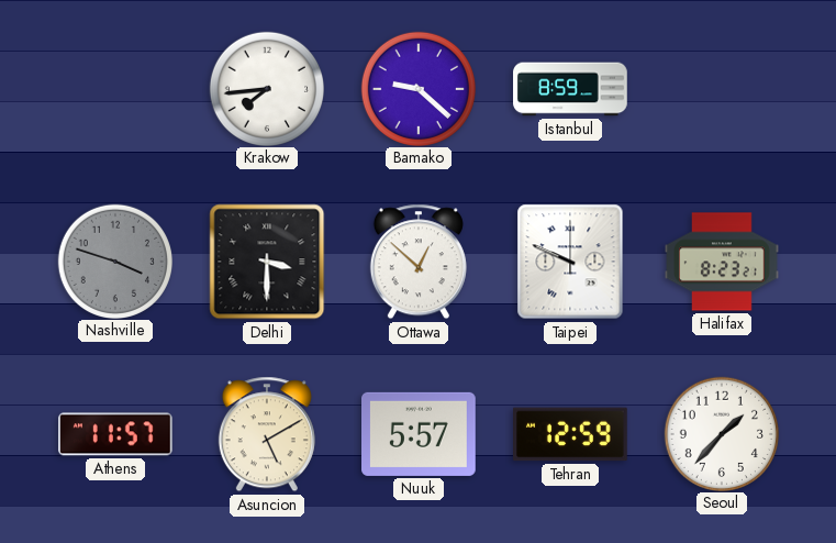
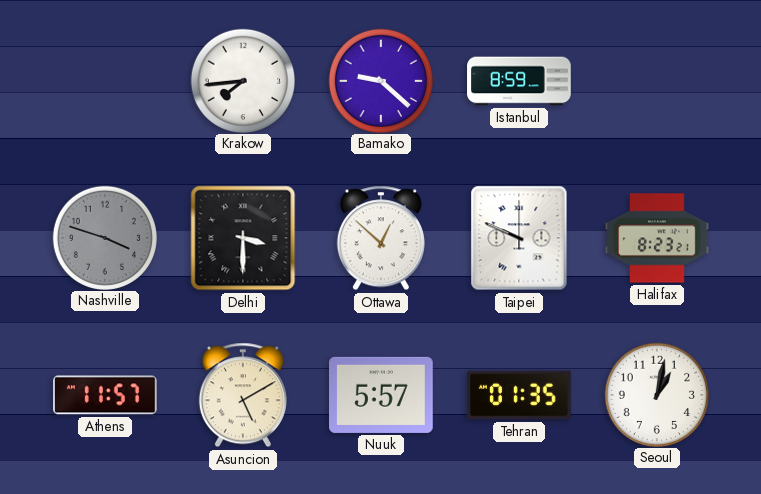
Tehran: 12:59 -> 01:35
Seoul: 1:37 -> 1:02
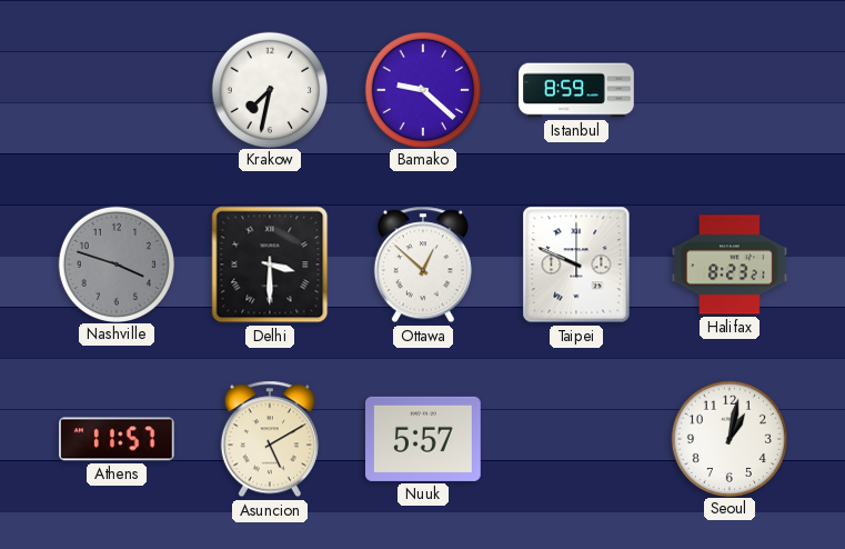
Krakow: 7:44 -> 7:32
Tehran: 01:35 -> none
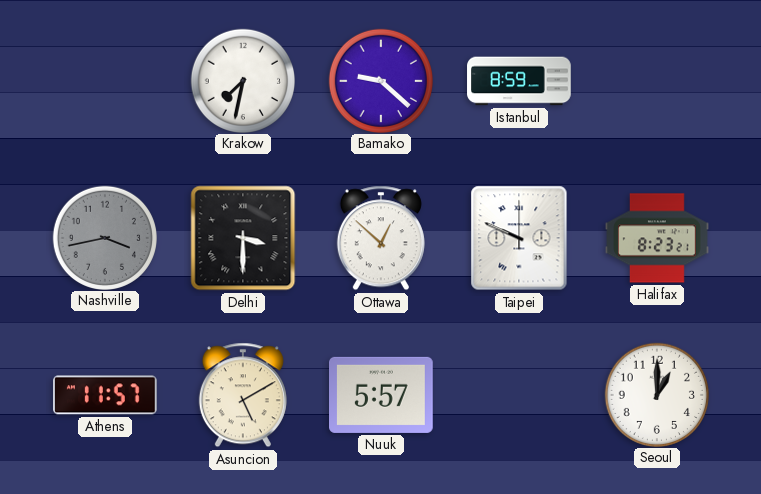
Nashville: 3:48 -> 3:43
Seoul: 1:02 -> 1:00
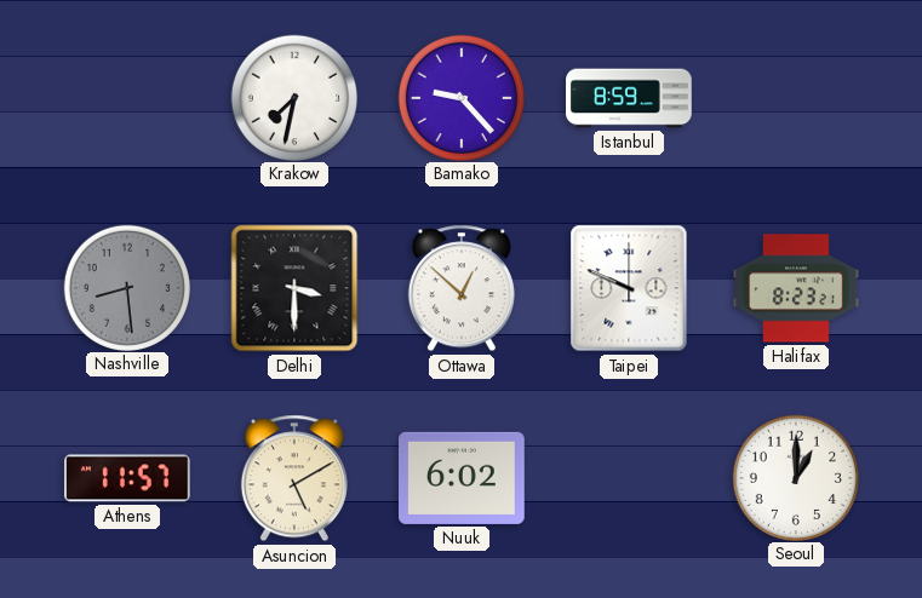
Bamako: 9:22 -> 9:23
Nashville: 3:43 -> 8:29
Nuuk: 5:57 -> 6:02
